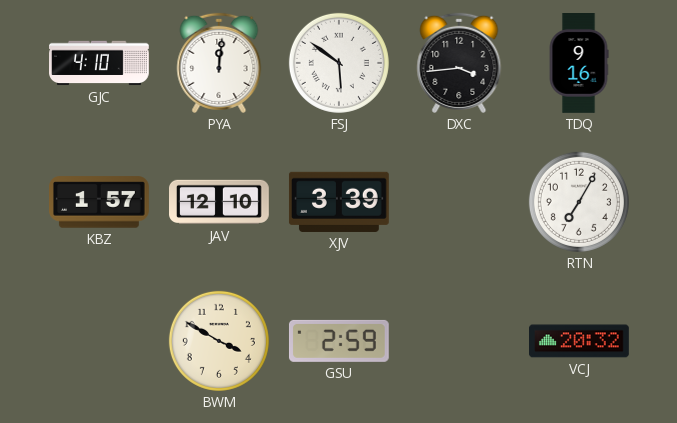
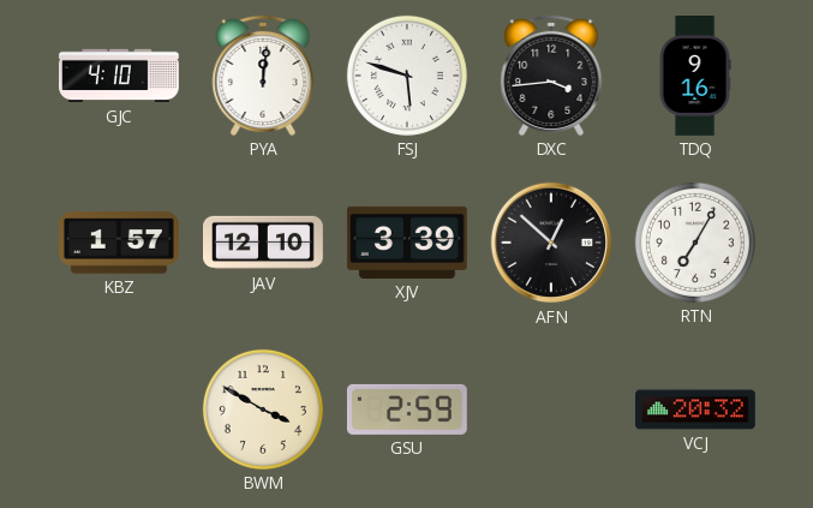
FSJ: 5:51 -> 5:48
AFN: none -> 12:52
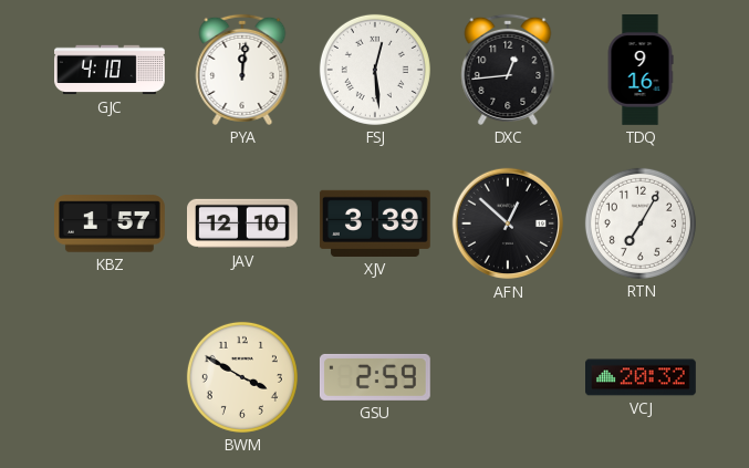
FSJ: 5:48 -> 12:29
DXC: 3:44 -> 12:44
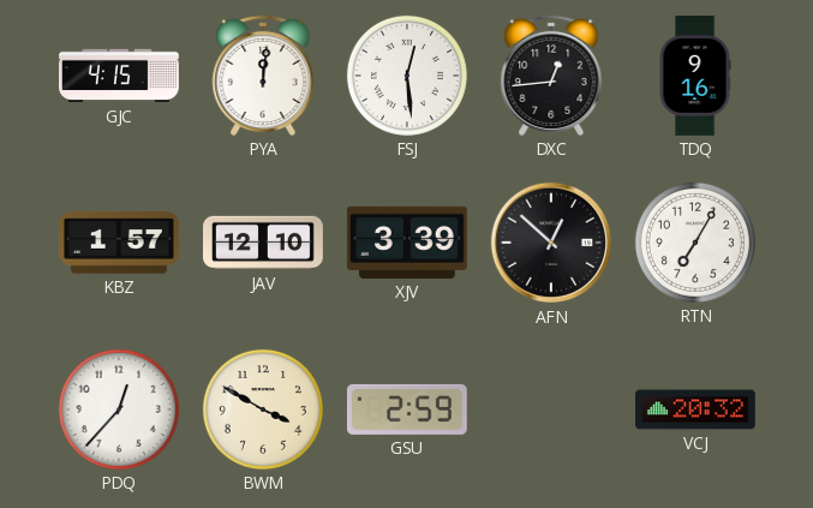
GJC: 4:10 -> 4:15
PDQ: none -> 12:37
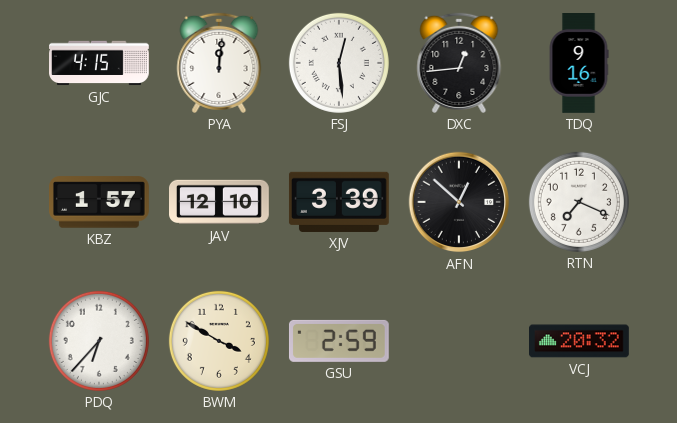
RTN: 7:05 -> 7:19
PDQ: 12:37 -> 6:37
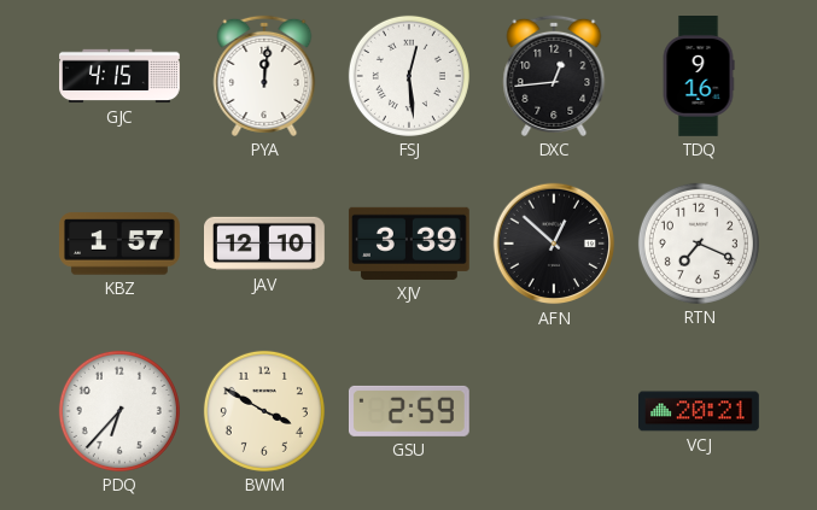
VCJ: 20:32 -> 20:21
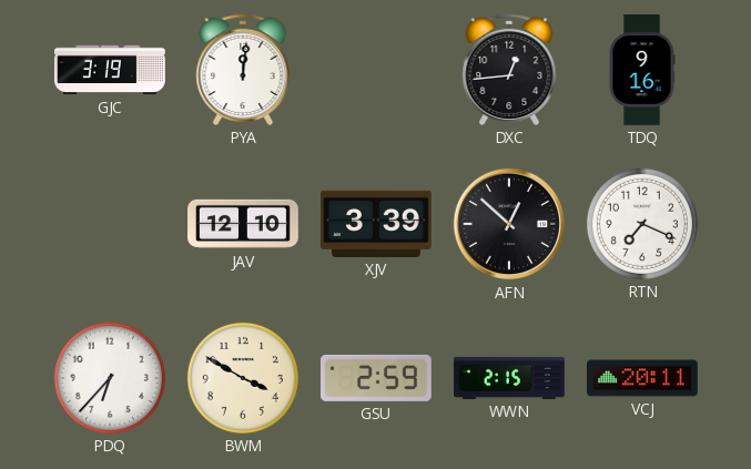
GJC: 4:15 -> 3:19
FSJ: 12:29 -> none
KBZ: 1:57 -> none
WWN: none -> 2:15
VCJ: 20:21 -> 20:11
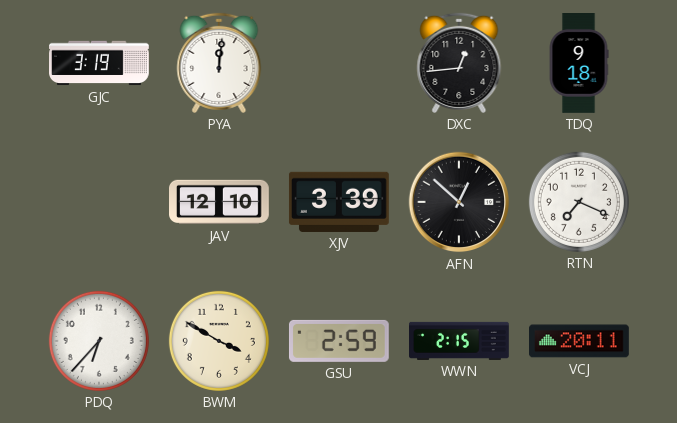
TDQ: 9:16 -> 9:18
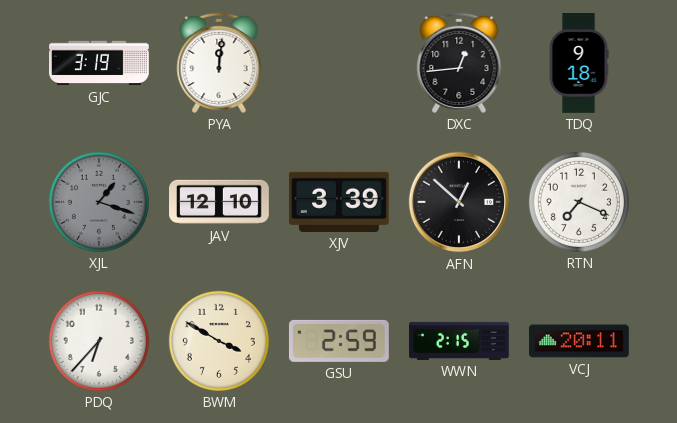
XJL: none -> 1:18
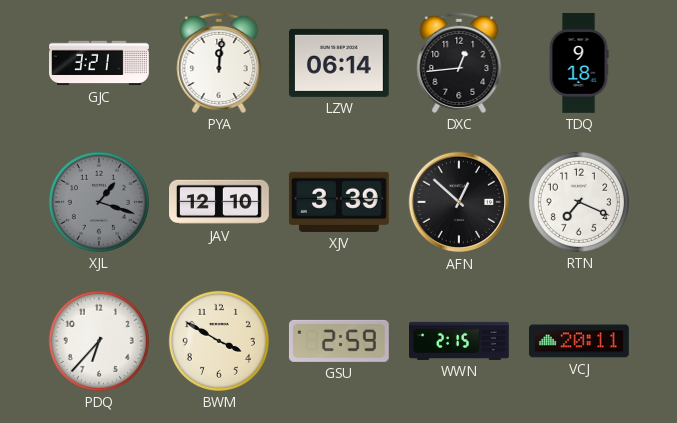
GJC: 3:19 -> 3:21
LZW: none -> 06:14
